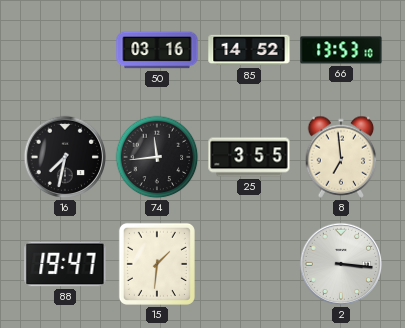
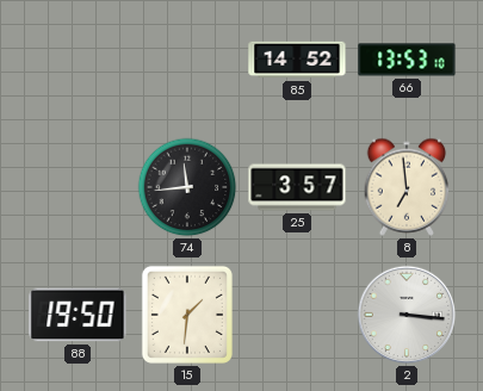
50: 03:16 -> none
16: 7:32 -> none
25: 3:55 -> 3:57
88: 19:47 -> 19:50
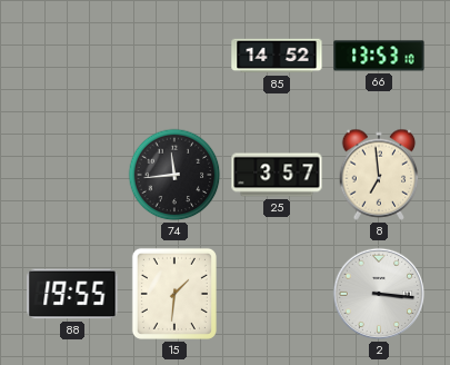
88: 19:50 -> 19:55
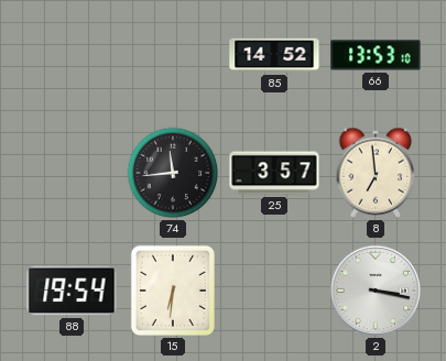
88: 19:55 -> 19:54
15: 1:31 -> 6:31
2: 3:16 -> 3:17
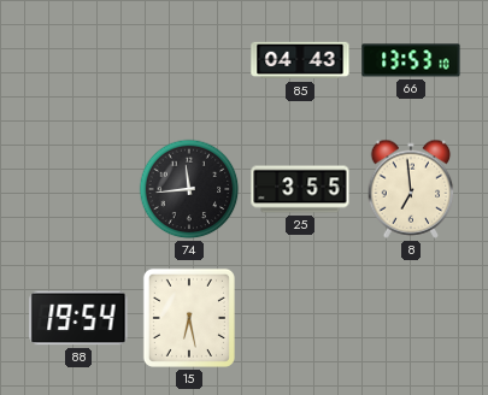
85: 14:52 -> 04:43
25: 3:57 -> 3:55
15: 6:31 -> 6:28
2: 3:17 -> none
